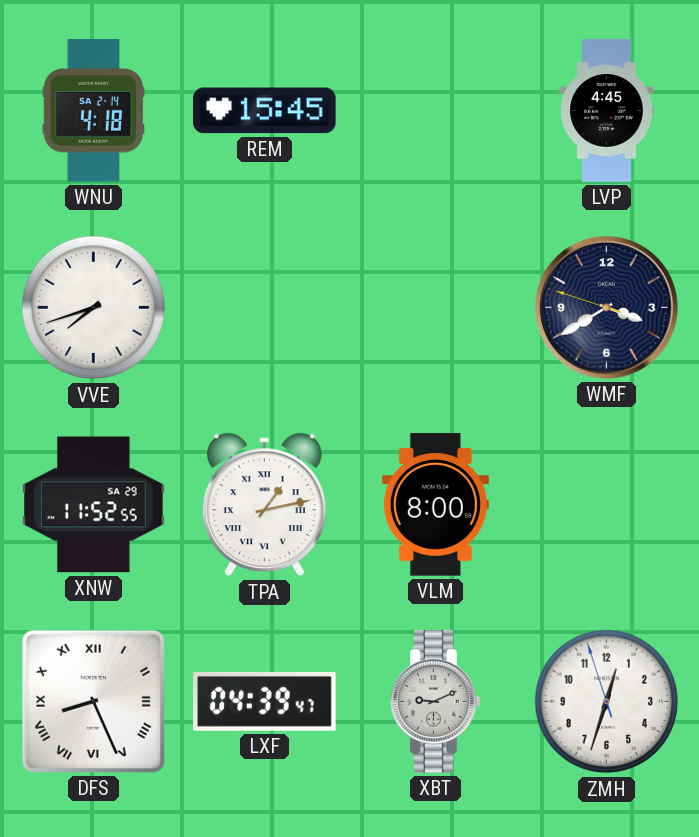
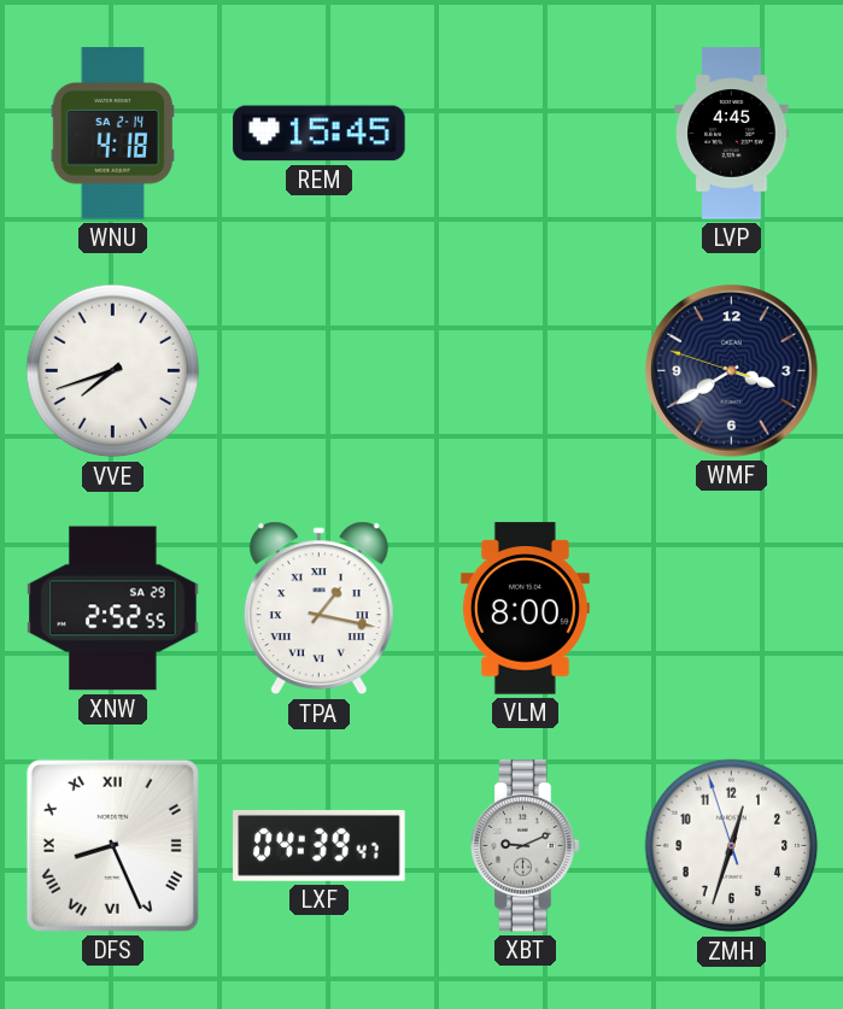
XNW: 11:52 -> 2:52
TPA: 1:13 -> 1:17
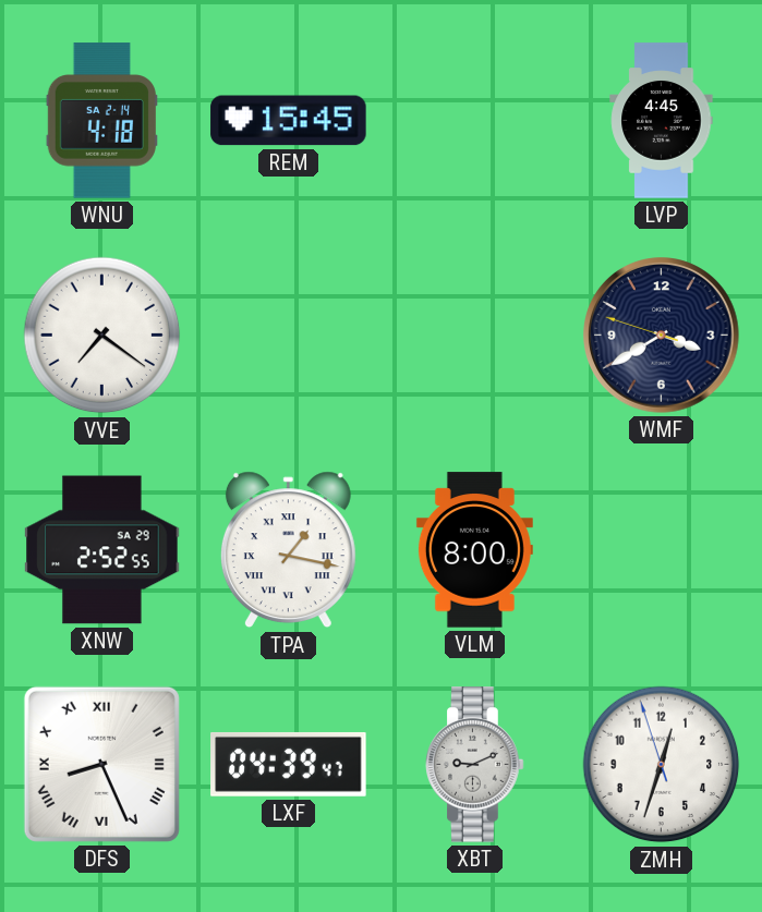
VVE: 7:42 -> 7:21
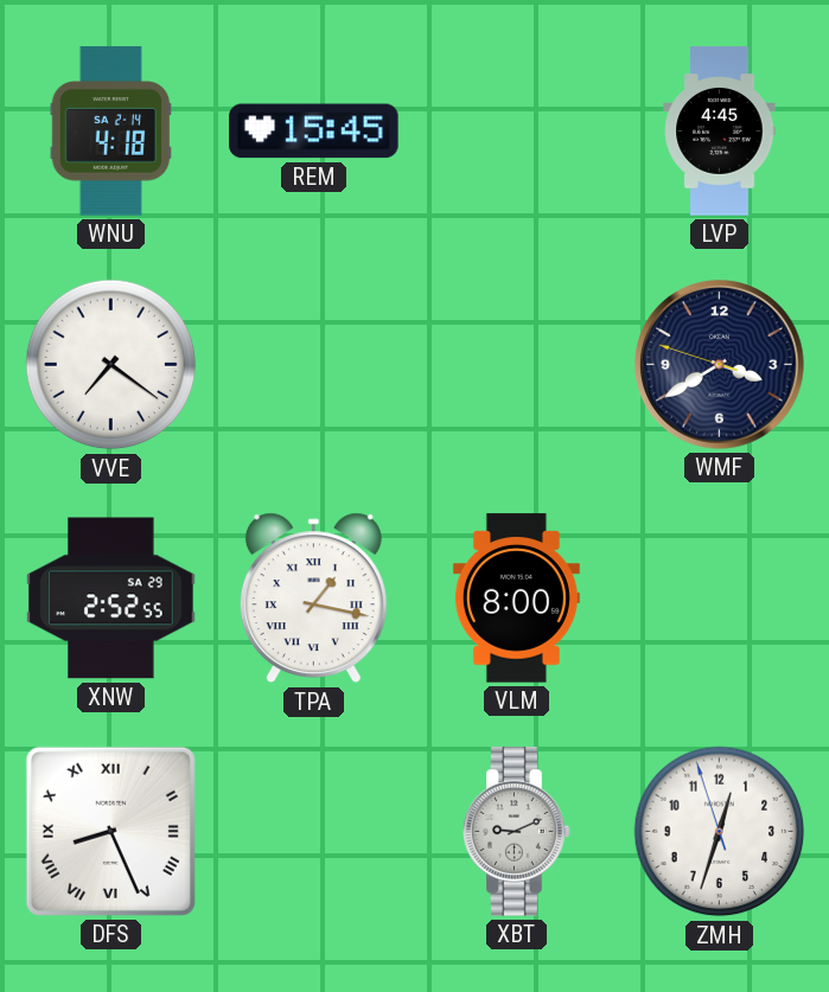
LXF: 04:39 -> none
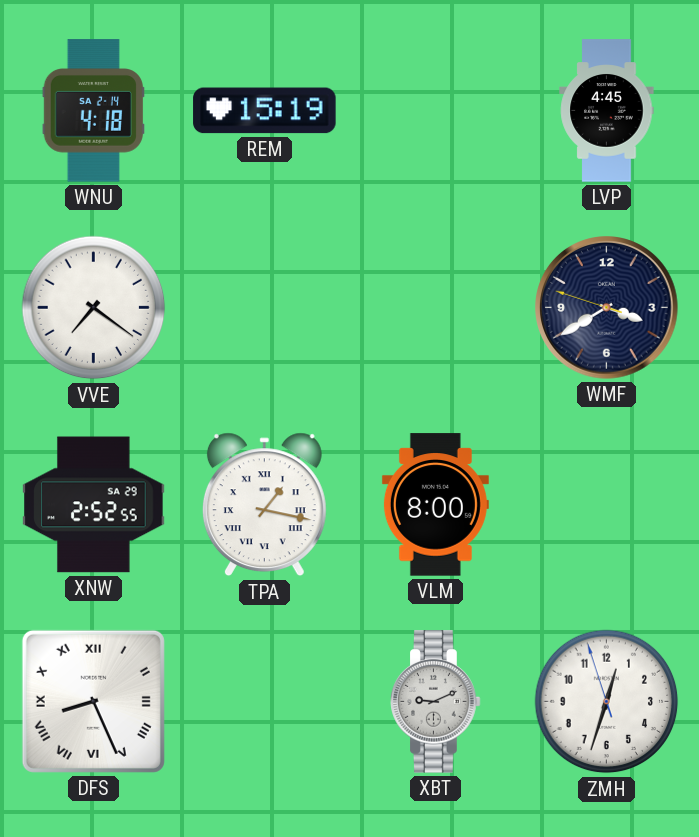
REM: 15:45 -> 15:19
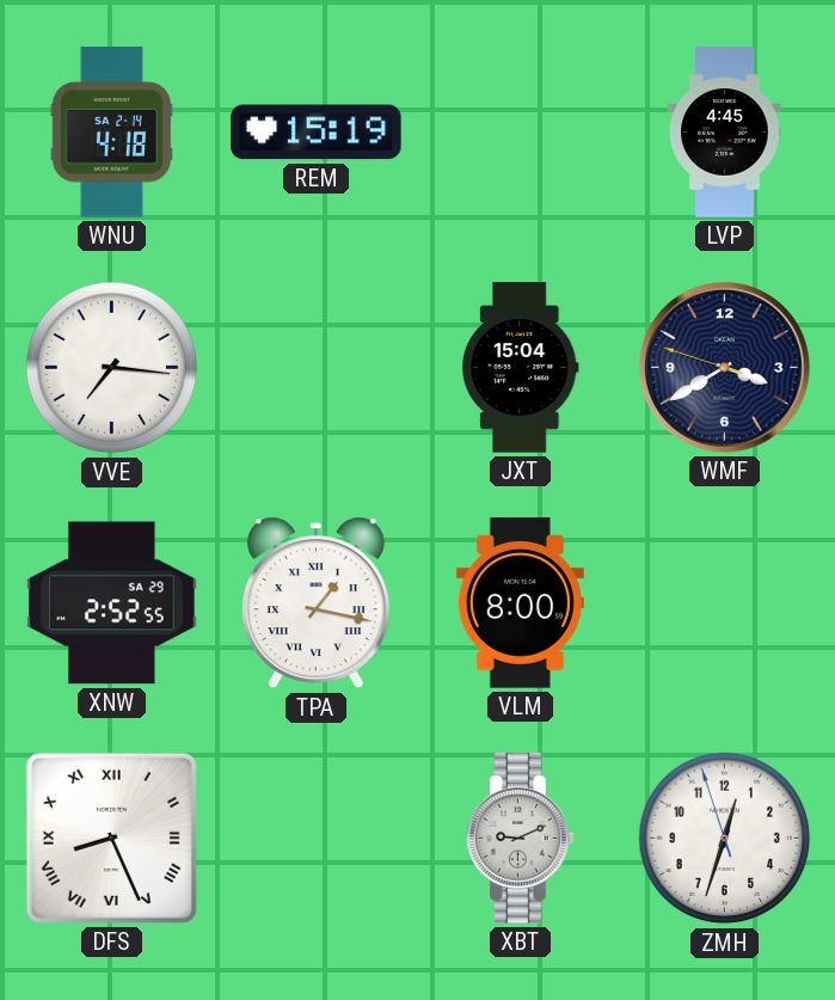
VVE: 7:21 -> 7:16
JXT: none -> 15:04
